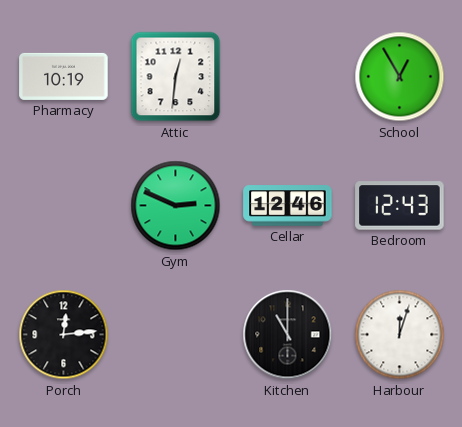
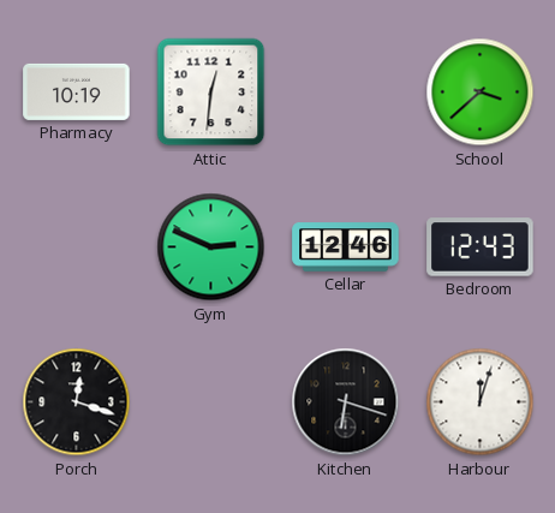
School: 12:55 -> 3:38
Porch: 12:14 -> 12:18
Kitchen: 11:00 -> 6:18
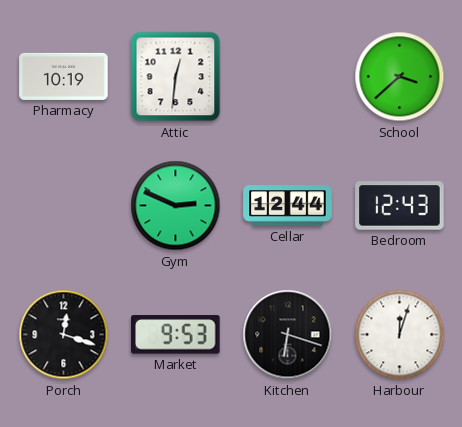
Cellar: 12:46 -> 12:44
Market: none -> 9:53
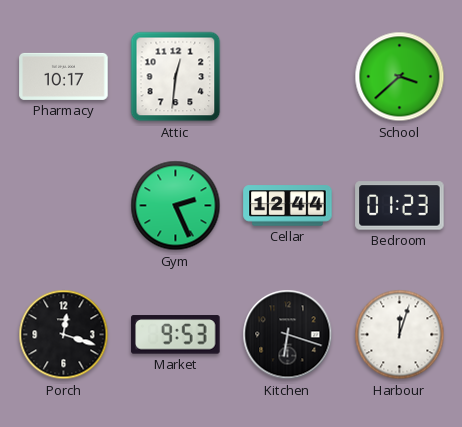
Pharmacy: 10:19 -> 10:17
Gym: 2:49 -> 2:26
Bedroom: 12:43 -> 01:23
